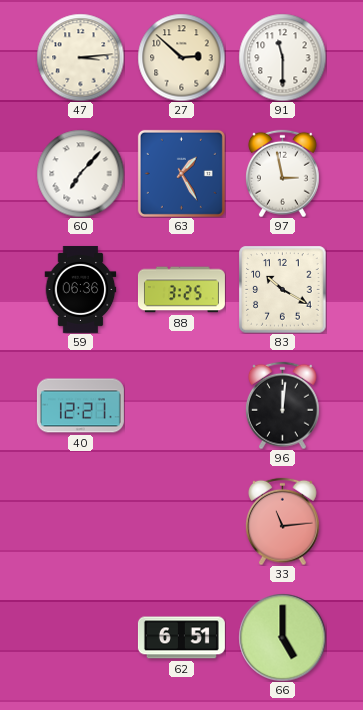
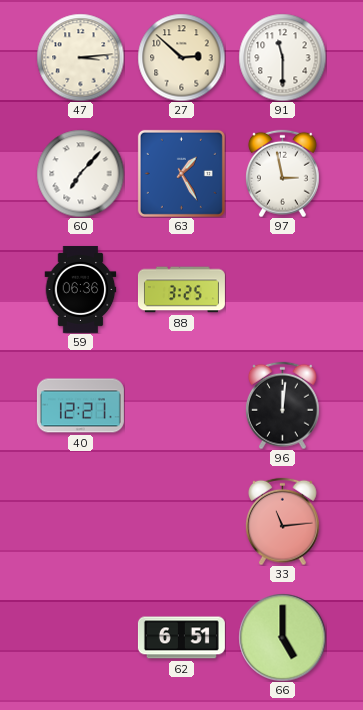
83: 10:20 -> none
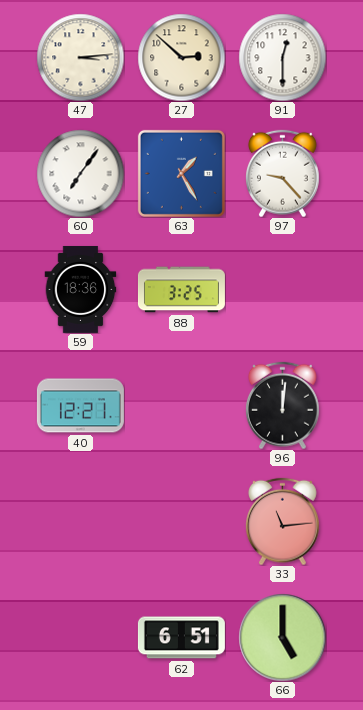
91: 11:30 -> 12:30
60: 7:07 -> 7:06
97: 2:58 -> 9:23
59: 06:36 -> 18:36
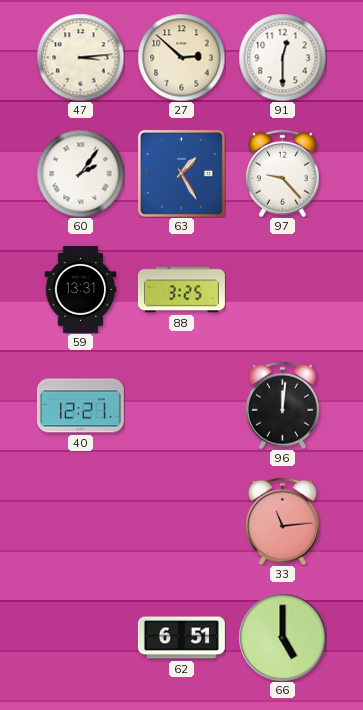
60: 7:06 -> 2:06
59: 18:36 -> 13:31
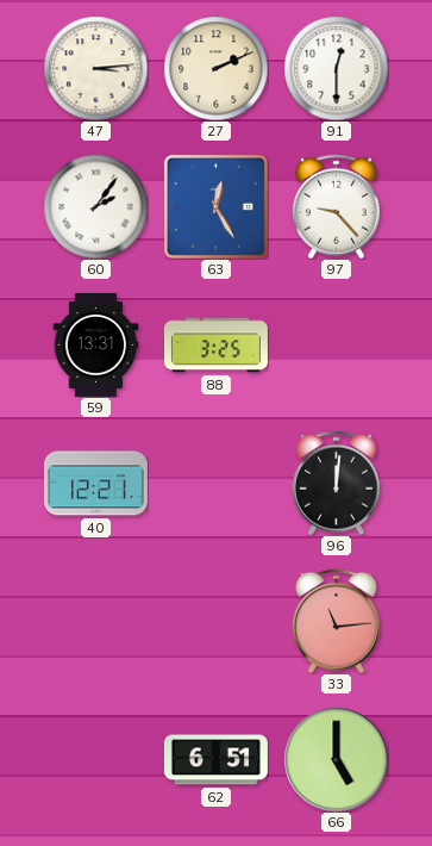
27: 2:52 -> 2:11
63: 1:25 -> 12:25
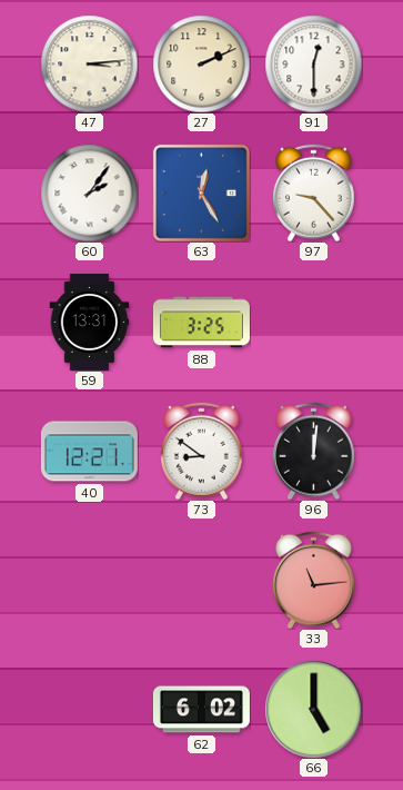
73: none -> 8:51
62: 6:51 -> 6:02
